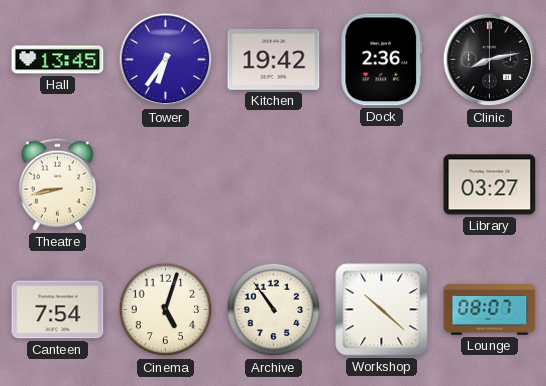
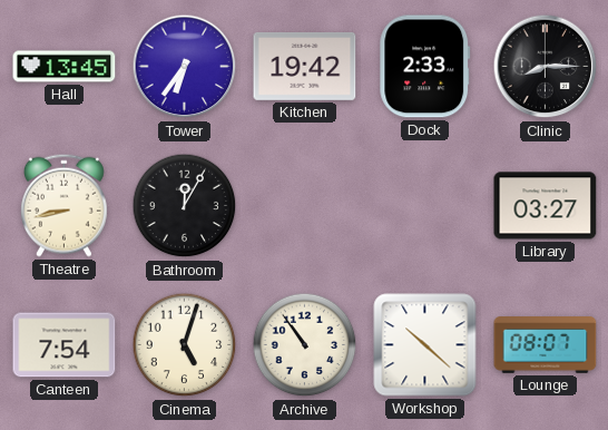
Dock: 2:36 -> 2:33
Clinic: 8:13 -> 8:15
Bathroom: none -> 12:05
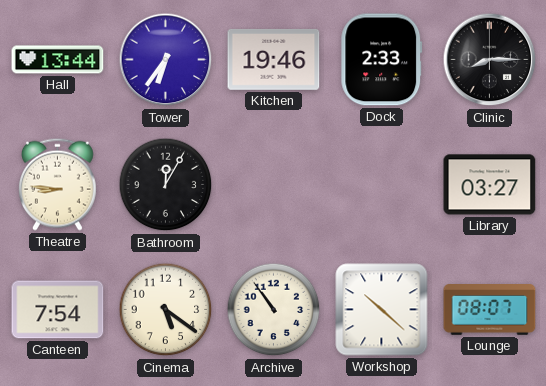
Hall: 13:45 -> 13:44
Kitchen: 19:42 -> 19:46
Theatre: 8:43 -> 8:46
Cinema: 5:03 -> 5:21
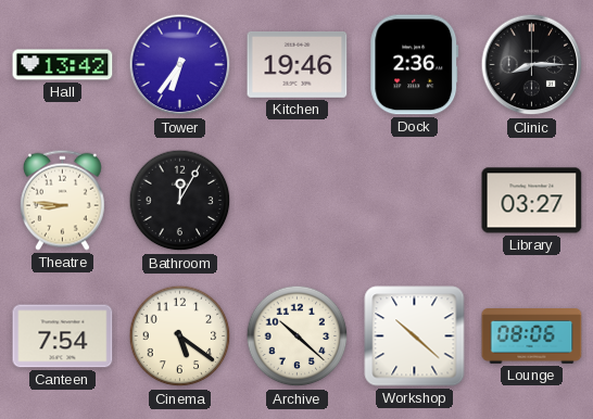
Hall: 13:44 -> 13:42
Dock: 2:33 -> 2:36
Archive: 10:54 -> 10:22
Lounge: 08:07 -> 08:06
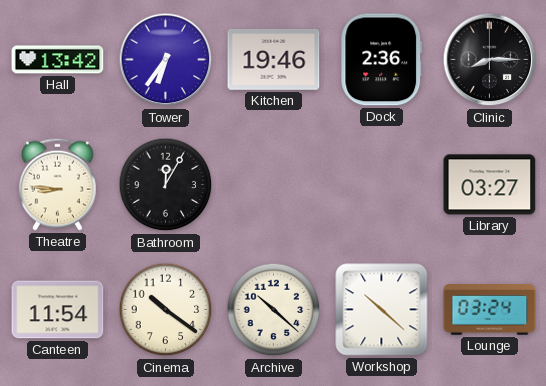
Canteen: 7:54 -> 11:54
Cinema: 5:21 -> 10:21
Lounge: 08:06 -> 03:24
